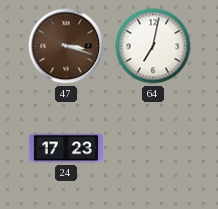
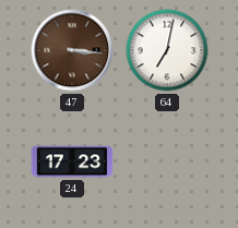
47: 3:18 -> 3:16
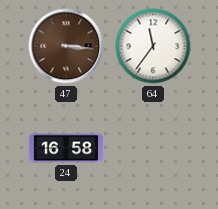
64: 7:02 -> 11:36
24: 17:23 -> 16:58
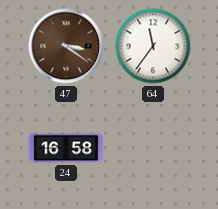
47: 3:16 -> 3:21
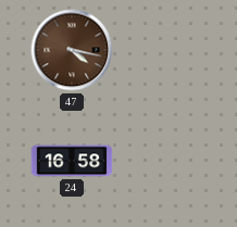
47: 3:21 -> 4:17
64: 11:36 -> none
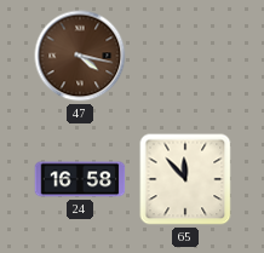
65: none -> 11:53
